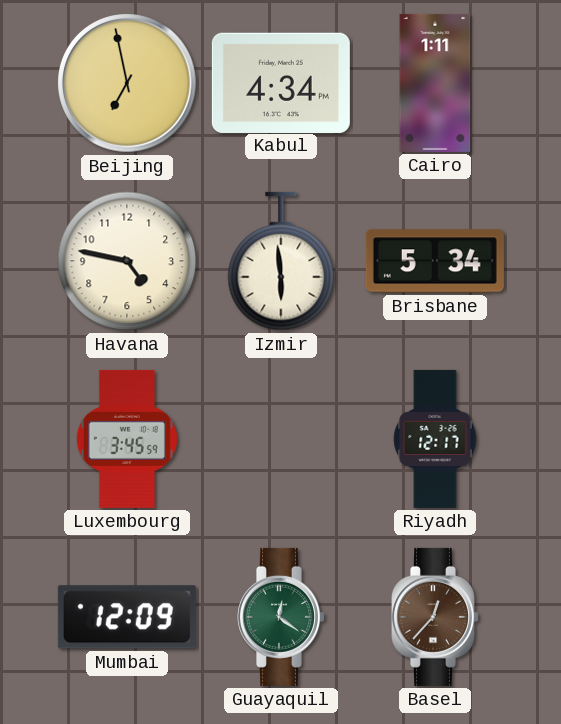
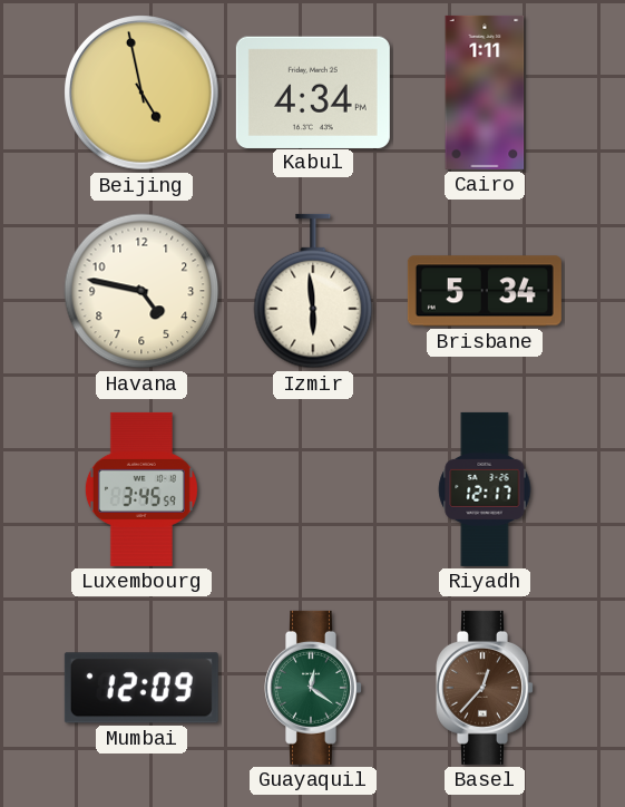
Beijing: 6:58 -> 4:58
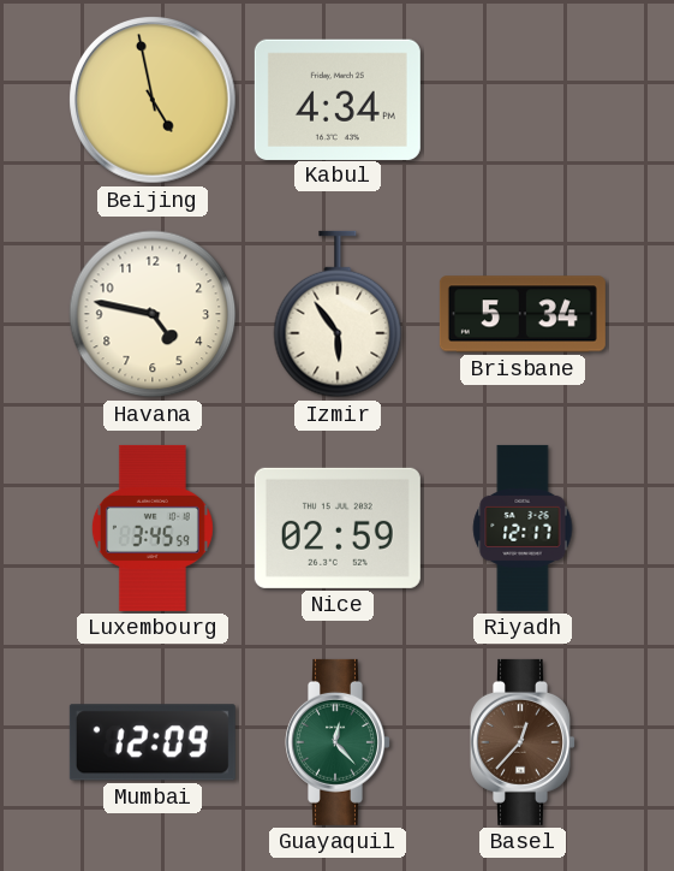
Cairo: 1:11 -> none
Izmir: 5:59 -> 5:54
Nice: none -> 02:59
Guayaquil: 12:21 -> 12:23
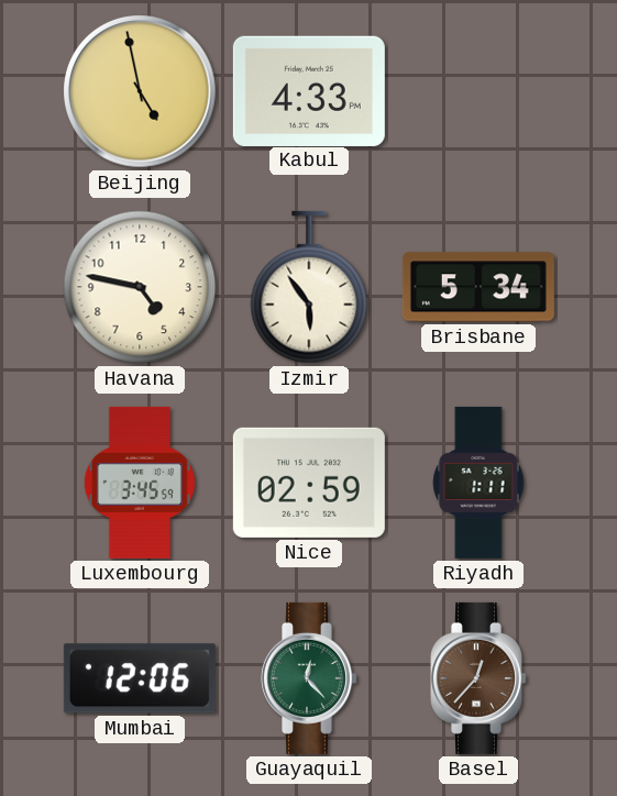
Kabul: 4:34 -> 4:33
Riyadh: 12:17 -> 1:11
Mumbai: 12:09 -> 12:06
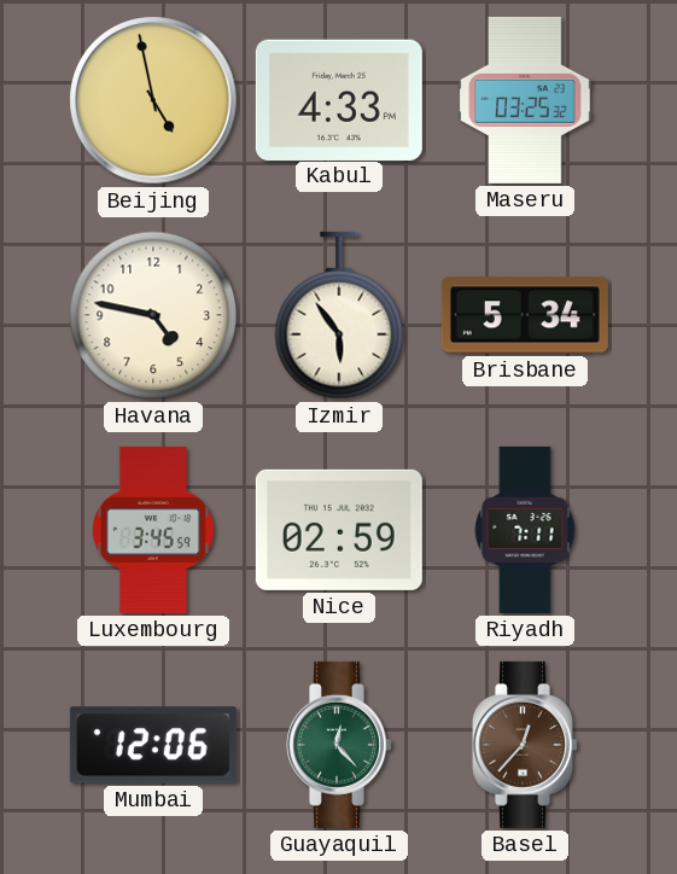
Maseru: none -> 03:25
Riyadh: 1:11 -> 7:11
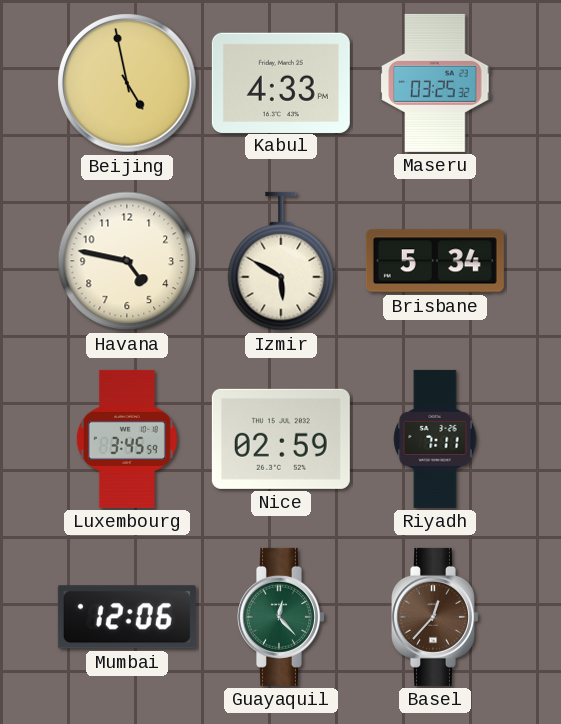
Izmir: 5:54 -> 5:50
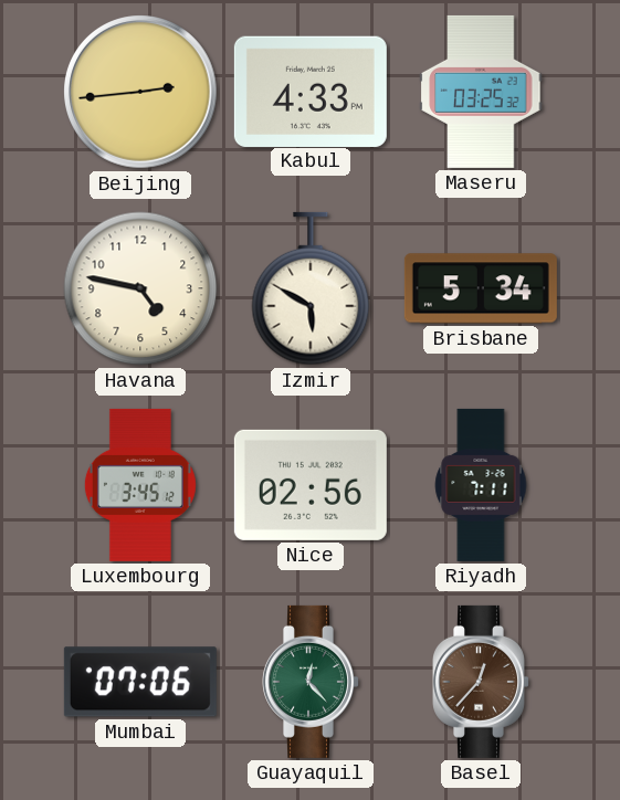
Beijing: 4:58 -> 2:44
Luxembourg: 3:45:59 -> 3:45:12
Nice: 02:59 -> 02:56
Mumbai: 12:06 -> 07:06
